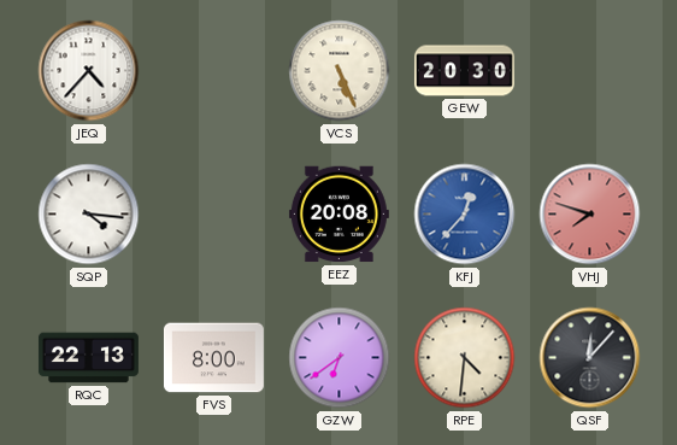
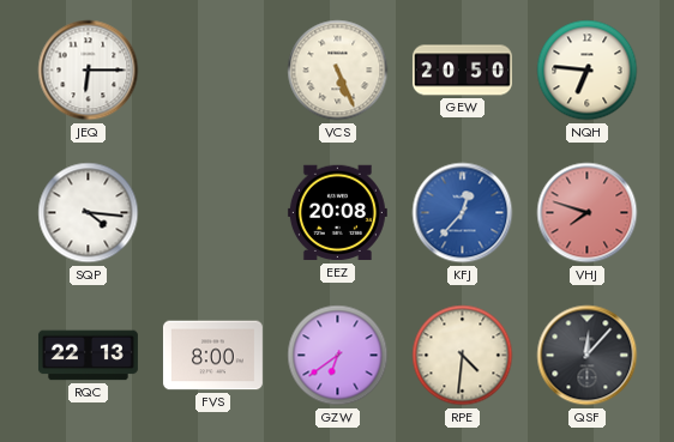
JEQ: 4:37 -> 6:15
GEW: 20:30 -> 20:50
NQH: none -> 6:46
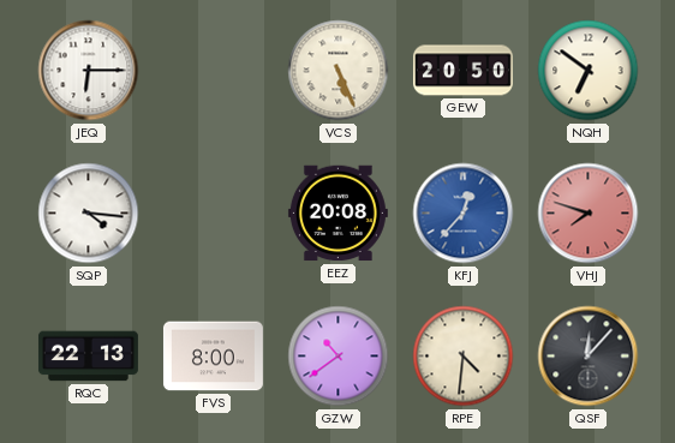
NQH: 6:46 -> 6:51
GZW: 6:39 -> 10:39
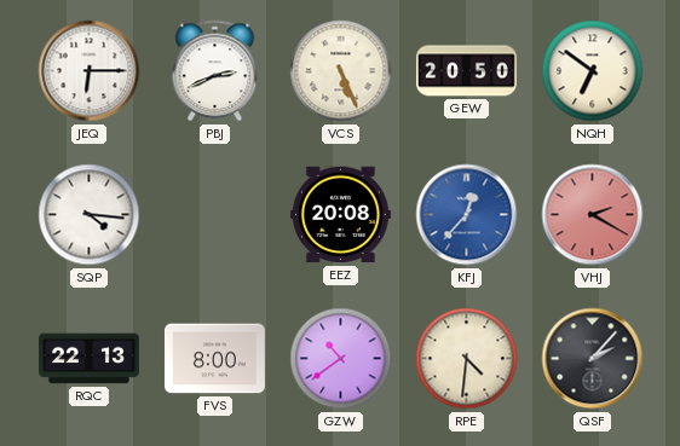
PBJ: none -> 2:41
VHJ: 7:48 -> 2:20
QSF: 12:07 -> 2:07
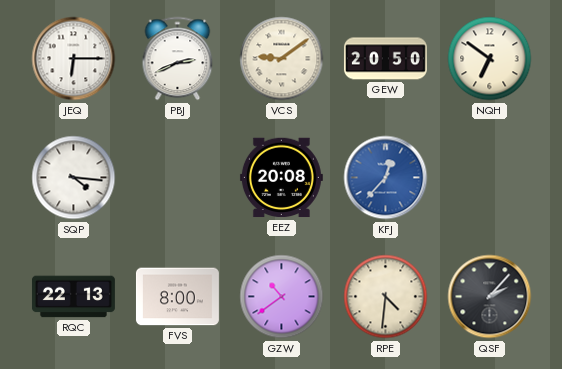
VCS: 5:26 -> 9:09
VHJ: 2:20 -> none
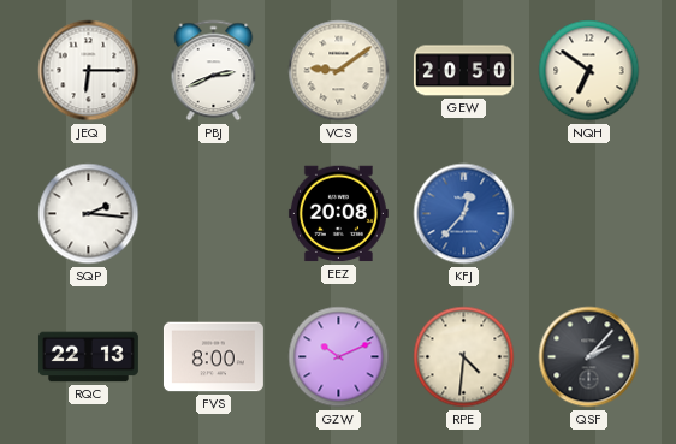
SQP: 4:16 -> 2:16
GZW: 10:39 -> 10:11
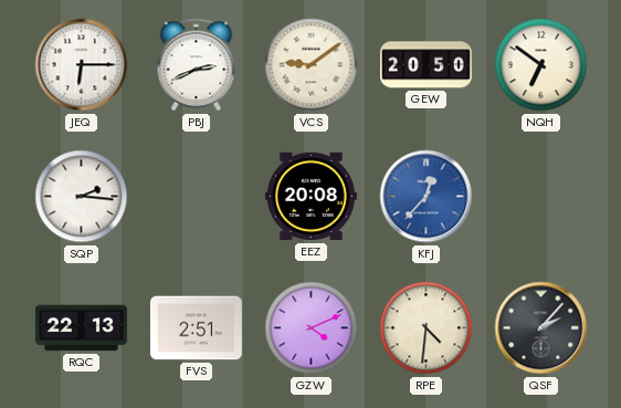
FVS: 8:00 -> 2:51
GZW: 10:11 -> 4:11
